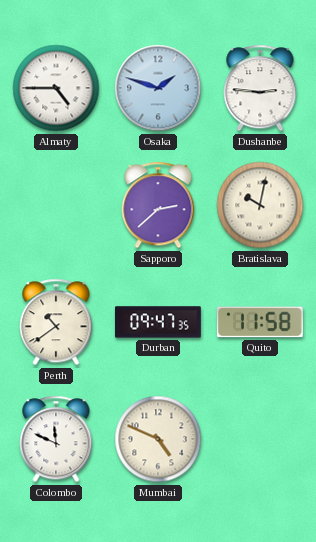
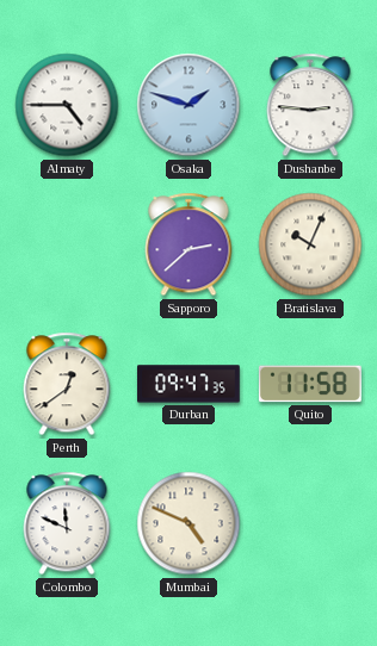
Bratislava: 10:02 -> 10:04
Perth: 10:39 -> 12:39
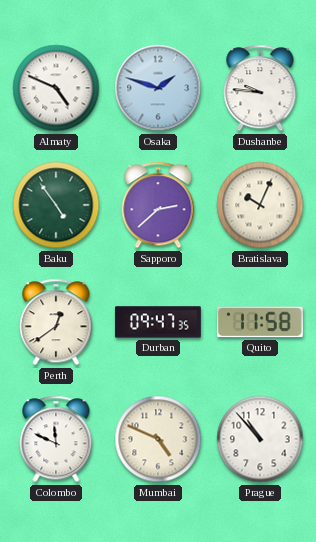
Almaty: 4:45 -> 4:49
Dushanbe: 2:46 -> 9:46
Baku: none -> 4:54
Prague: none -> 10:53
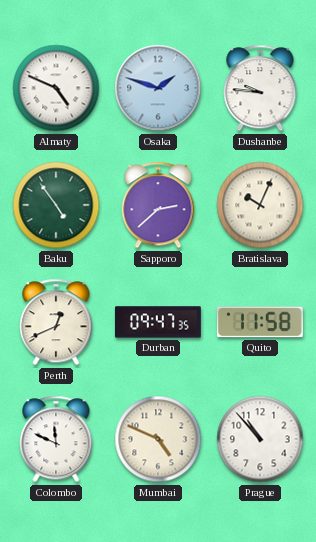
Perth: 12:39 -> 12:41
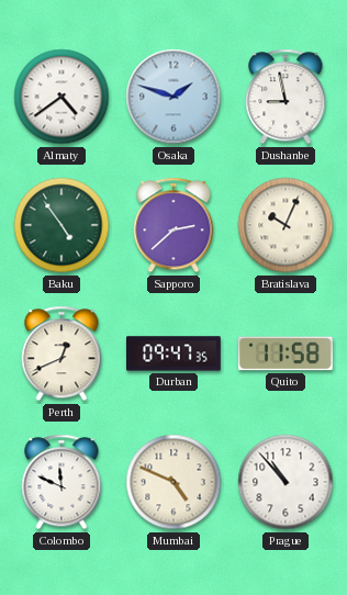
Almaty: 4:49 -> 4:39
Dushanbe: 9:46 -> 8:58
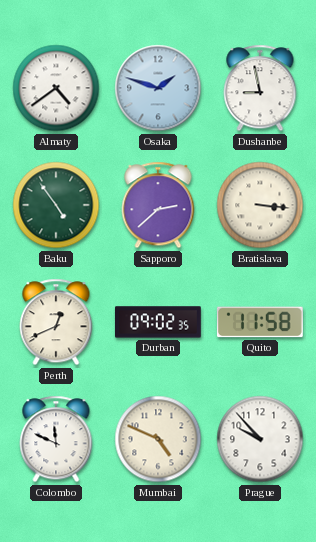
Bratislava: 10:04 -> 3:16
Durban: 09:47 -> 09:02
Prague: 10:53 -> 9:53
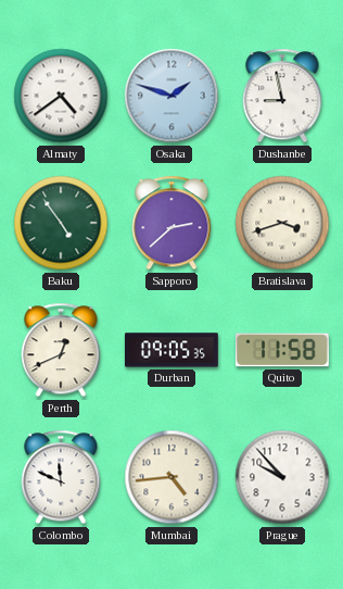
Bratislava: 3:16 -> 3:42
Durban: 09:02 -> 09:05
Mumbai: 4:49 -> 4:44
